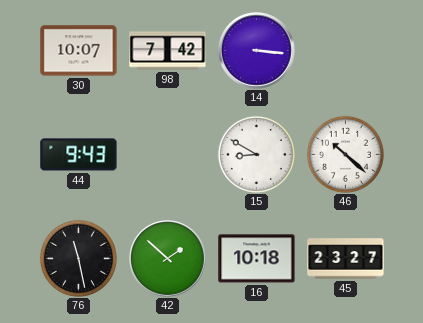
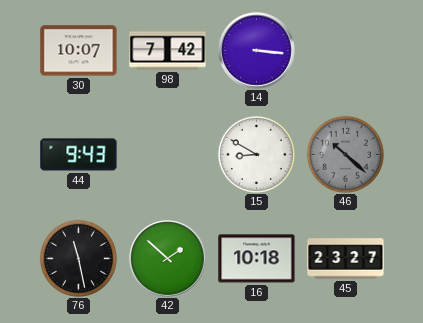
46 dial: white -> grey
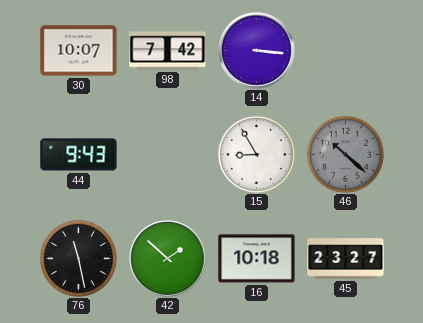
15: 8:50 -> 8:55
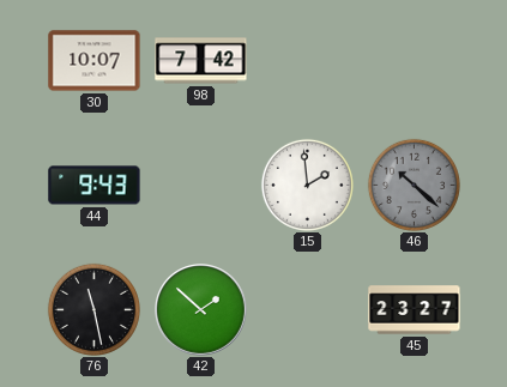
14: 3:16 -> none
15: 8:55 -> 1:59
16: 10:18 -> none
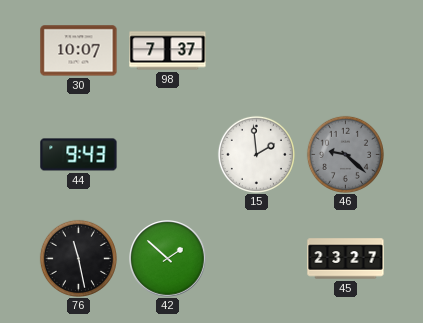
98: 7:42 -> 7:37
46: 10:22 -> 9:22
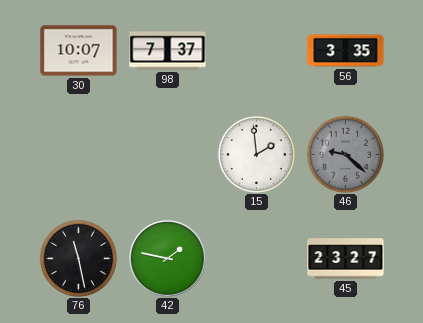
56: none -> 3:35
44: 9:43 -> none
42: 1:52 -> 1:47
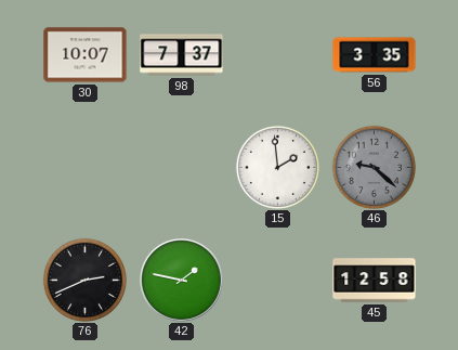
76: 11:28 -> 2:41
45: 23:27 -> 12:58
